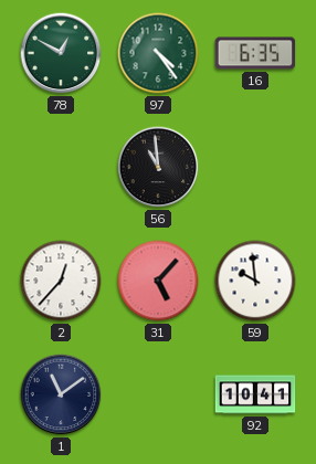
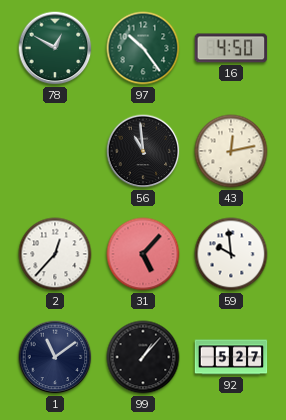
97: 4:24 -> 10:24
16: 6:35 -> 4:50
43: none -> 12:13
99: none -> 1:07
92: 10:41 -> 5:27
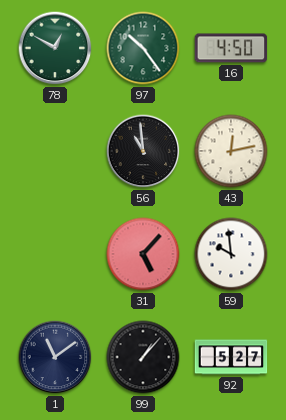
2: 12:37 -> none
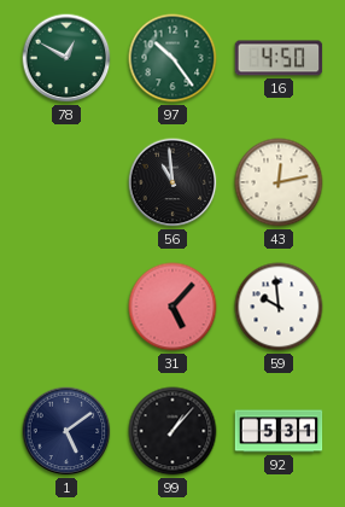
1: 11:09 -> 5:09
92: 5:27 -> 5:31
